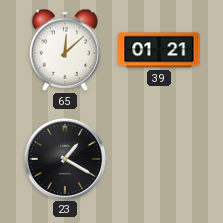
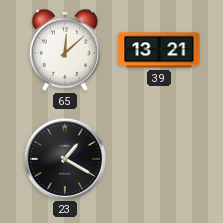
39: 01:21 -> 13:21
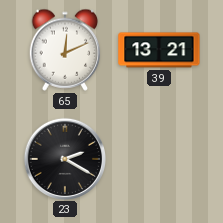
65: 12:08 -> 12:11
23: 1:20 -> 2:20
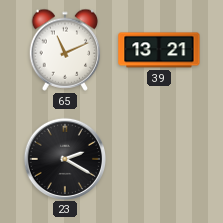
65: 12:11 -> 11:11
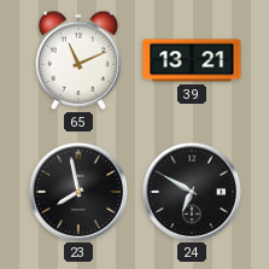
23: 2:20 -> 7:58
24: none -> 6:50
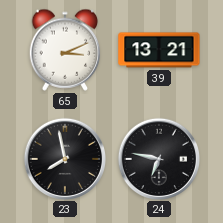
65: 11:11 -> 3:11
24: 6:50 -> 6:47
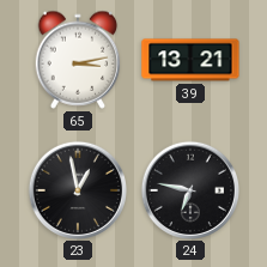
65: 3:11 -> 3:13
23: 7:58 -> 12:58
